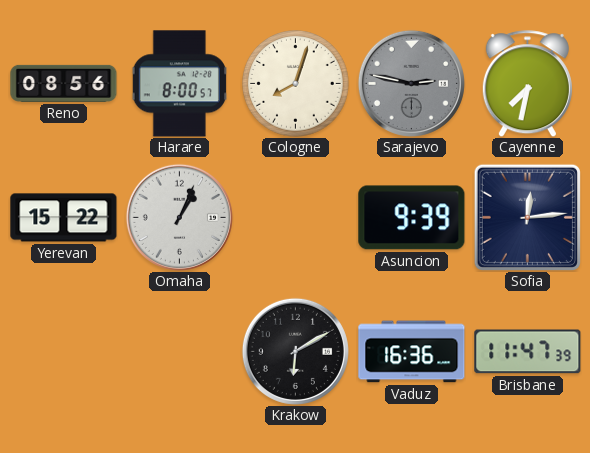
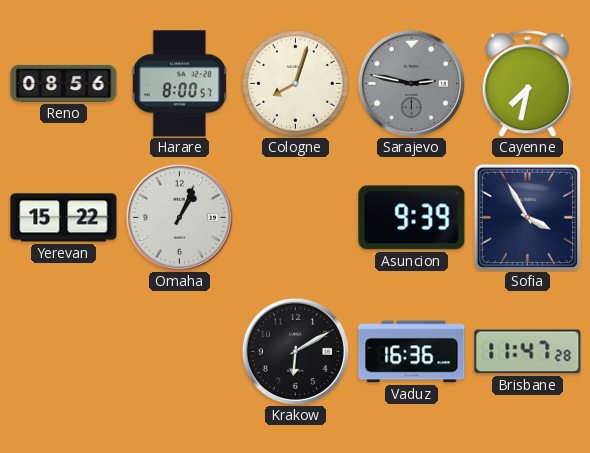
Sofia: 12:14 -> 3:55
Brisbane: 11:47:39 -> 11:47:28
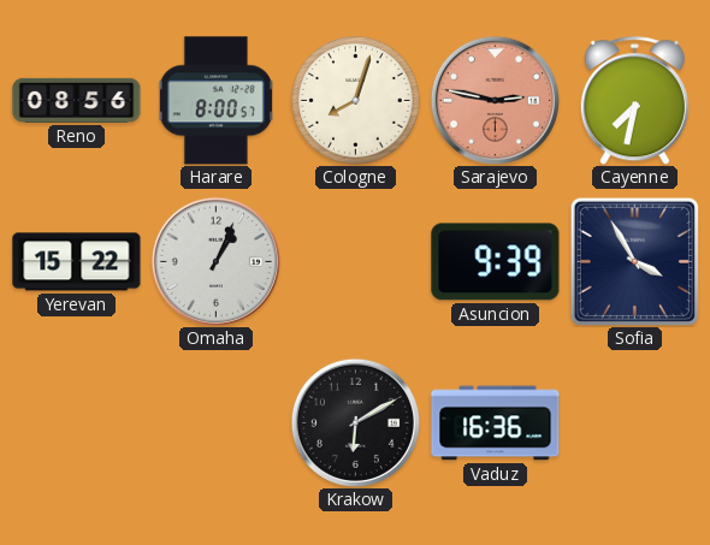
Sarajevo dial: grey -> salmon
Brisbane: 11:47 -> none
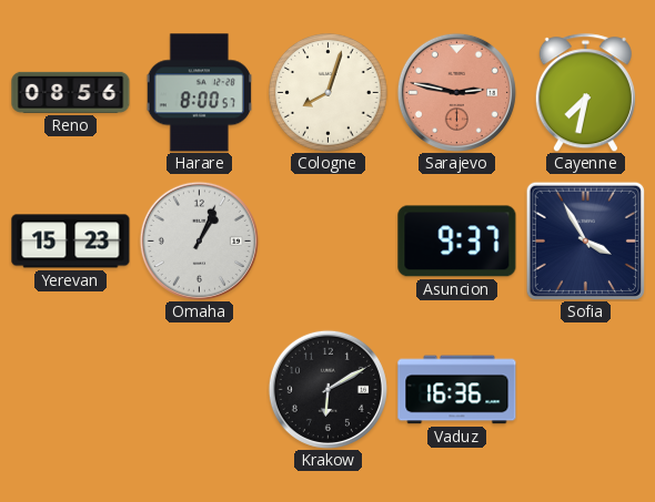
Yerevan: 15:22 -> 15:23
Asuncion: 9:39 -> 9:37
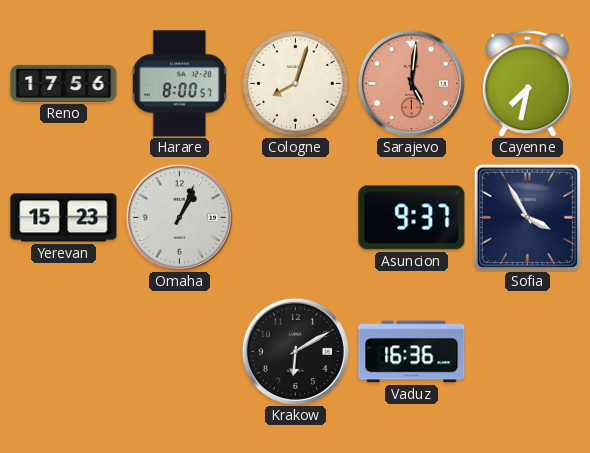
Reno: 08:56 -> 17:56
Sarajevo: 2:47 -> 5:01
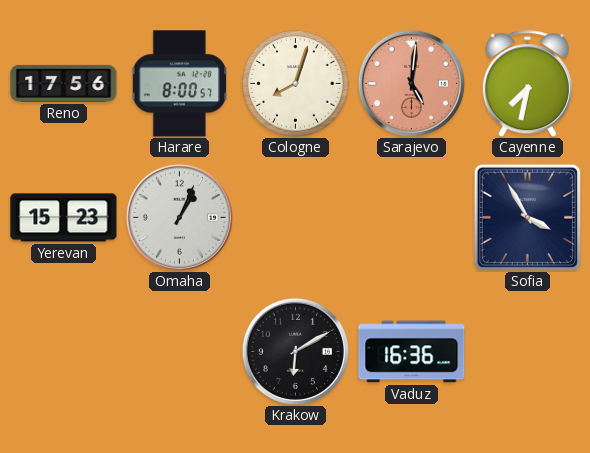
Asuncion: 9:37 -> none
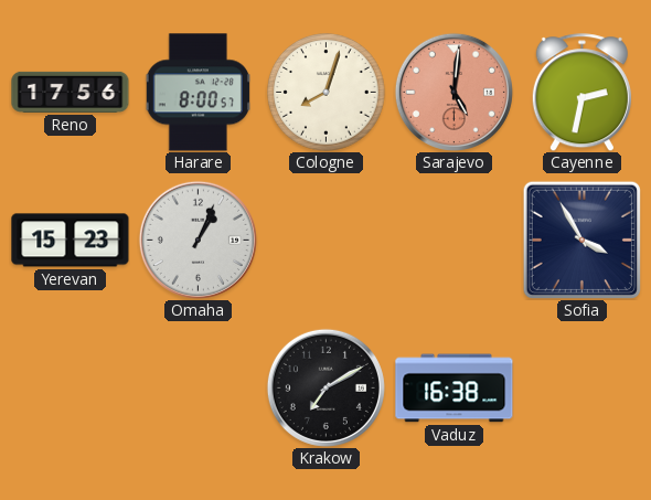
Cayenne: 7:32 -> 2:32
Krakow: 6:10 -> 7:10
Vaduz: 16:36 -> 16:38
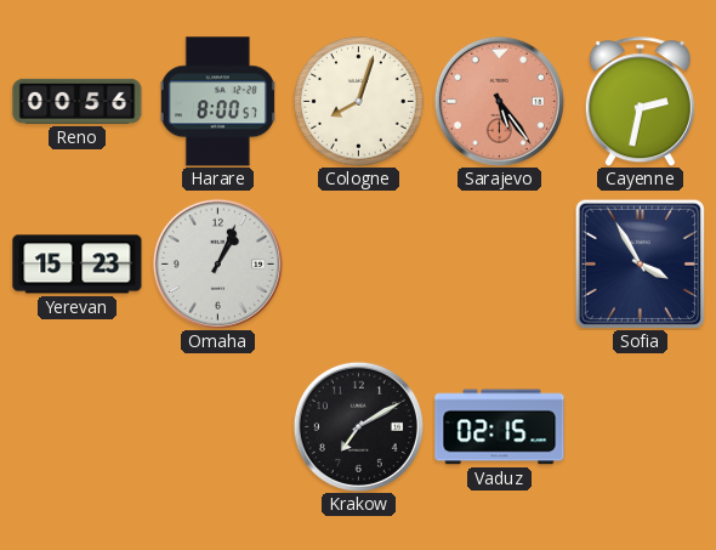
Reno: 17:56 -> 00:56
Sarajevo: 5:01 -> 5:24
Vaduz: 16:38 -> 02:15
